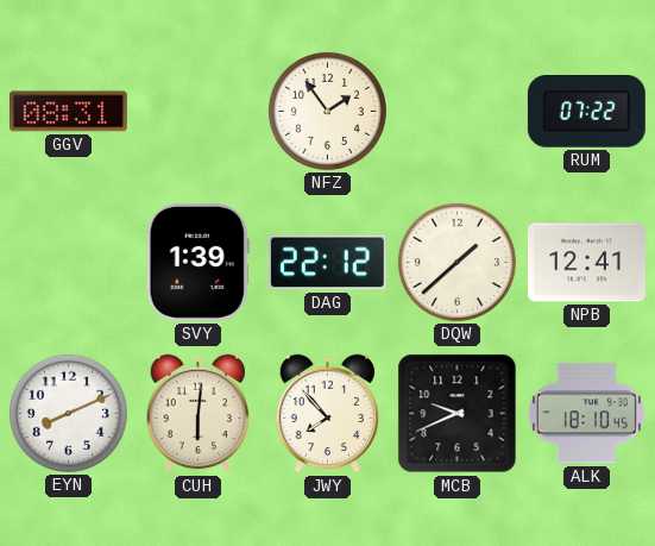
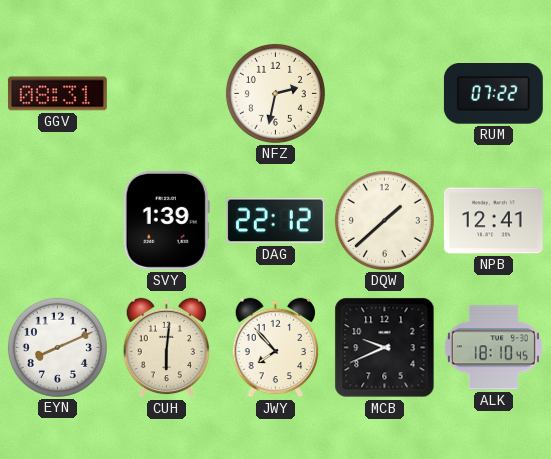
NFZ: 1:54 -> 2:32
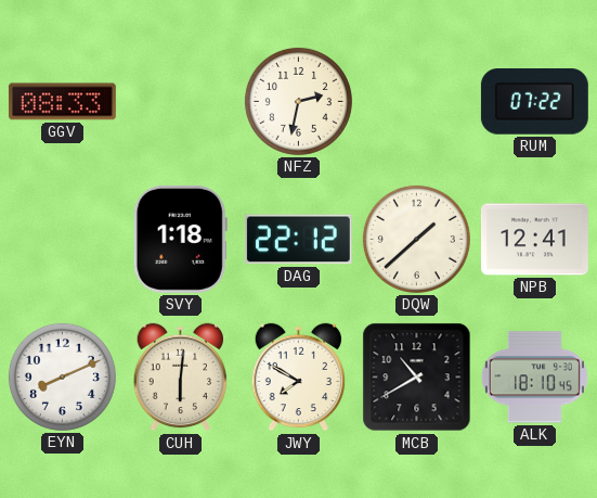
GGV: 08:31 -> 08:33
SVY: 1:39 -> 1:18
JWY: 7:53 -> 7:50
MCB: 9:41 -> 10:40
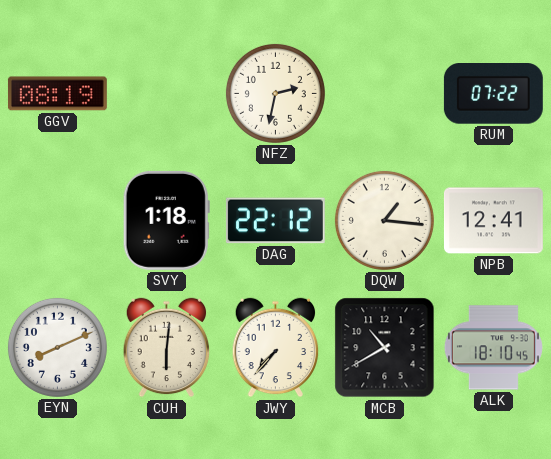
GGV: 08:33 -> 08:19
DQW: 1:38 -> 1:16
JWY: 7:50 -> 7:37
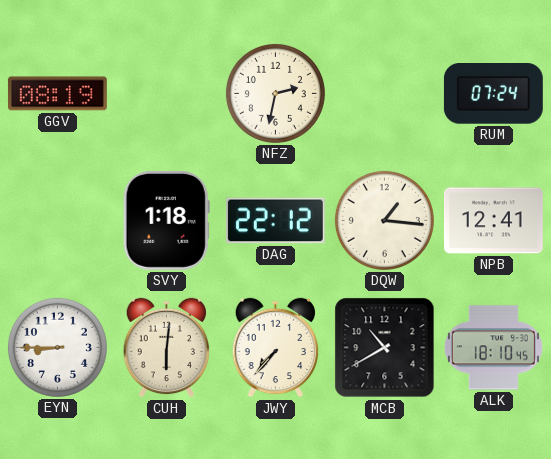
RUM: 07:22 -> 07:24
EYN: 8:11 -> 8:45
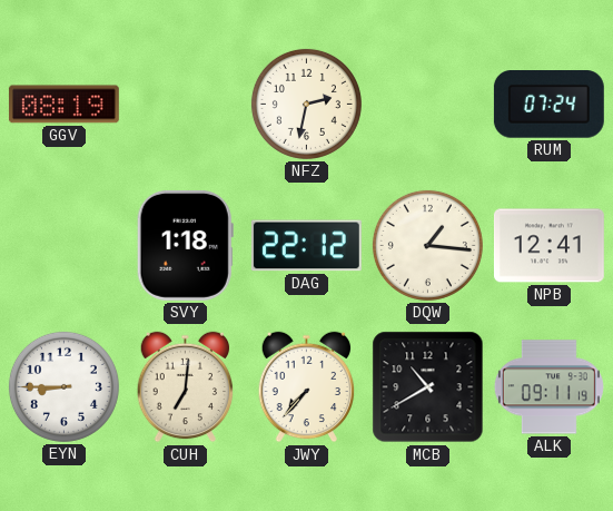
CUH: 6:01 -> 7:01
ALK: 18:10 -> 09:11
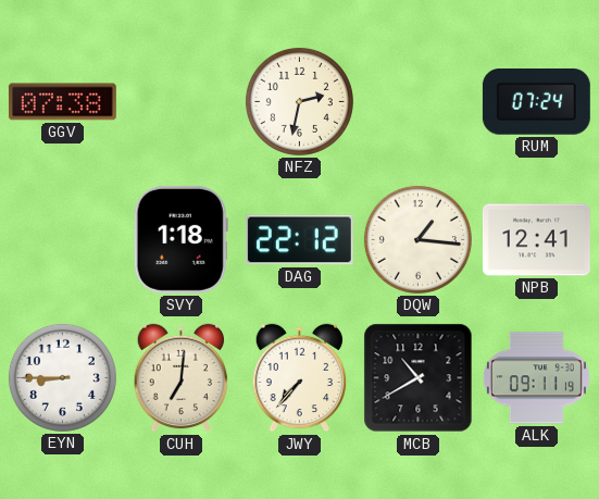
GGV: 08:19 -> 07:38
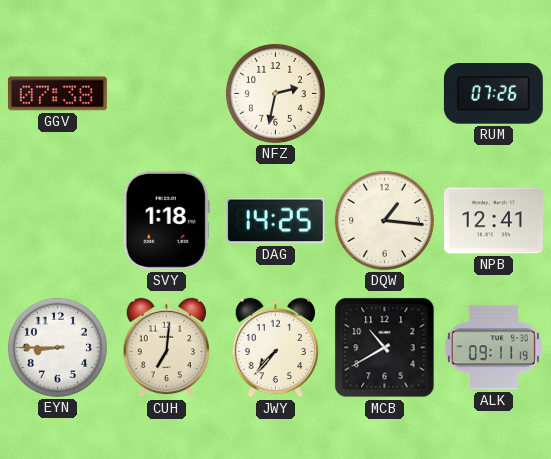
RUM: 07:24 -> 07:26
DAG: 22:12 -> 14:25
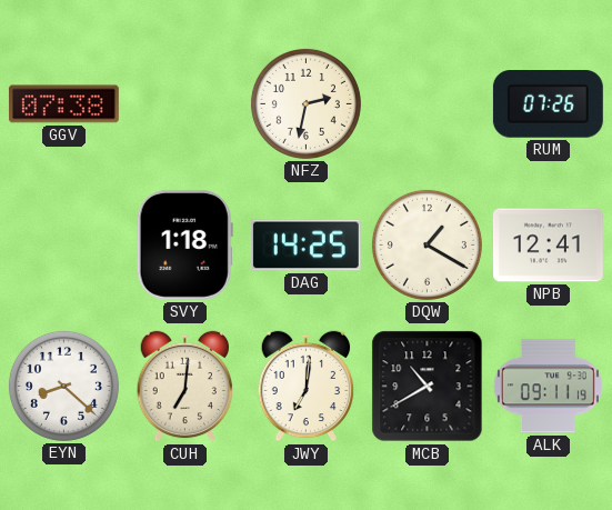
DQW: 1:16 -> 1:20
EYN: 8:45 -> 8:22
JWY: 7:37 -> 7:01
